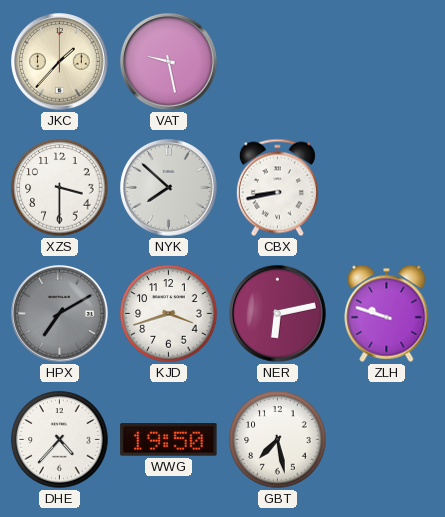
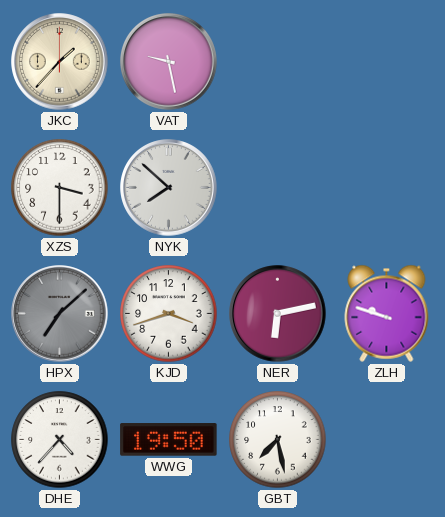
CBX: 8:43 -> none
HPX: 7:10 -> 7:08
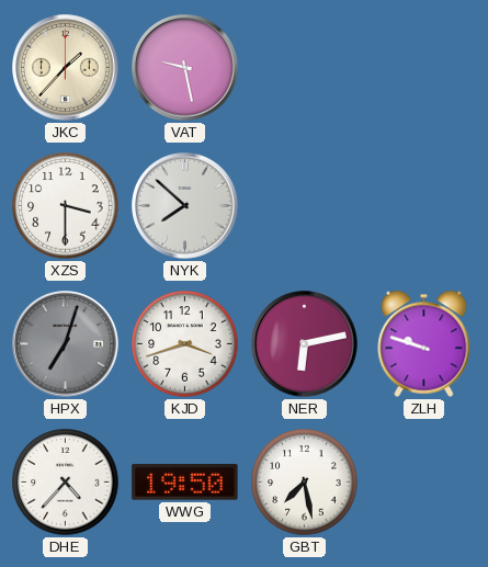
HPX: 7:08 -> 7:03
